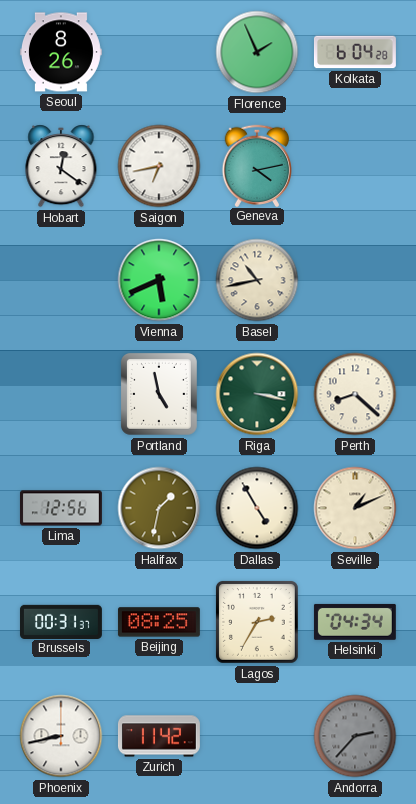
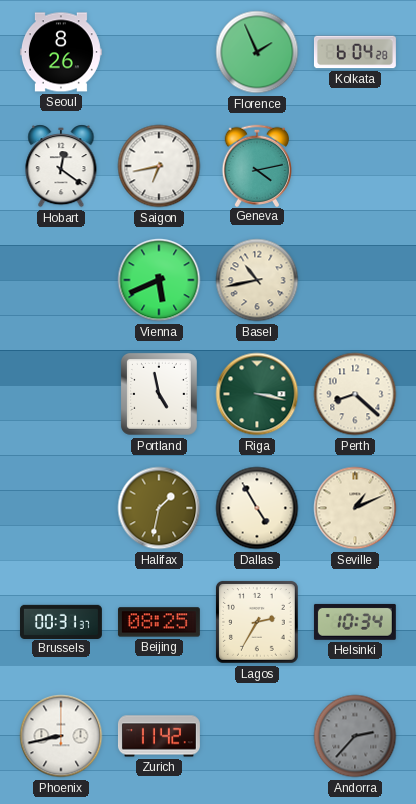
Lima: 12:56 -> none
Helsinki: 04:34 -> 10:34
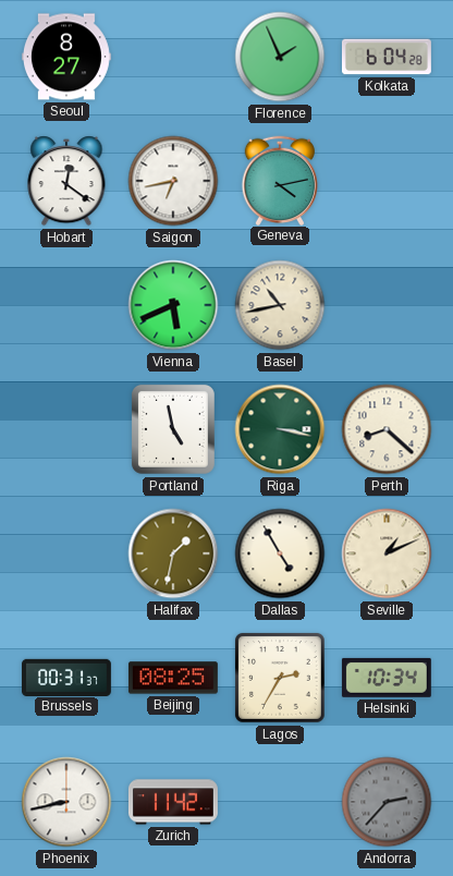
Seoul: 8:26 -> 8:27
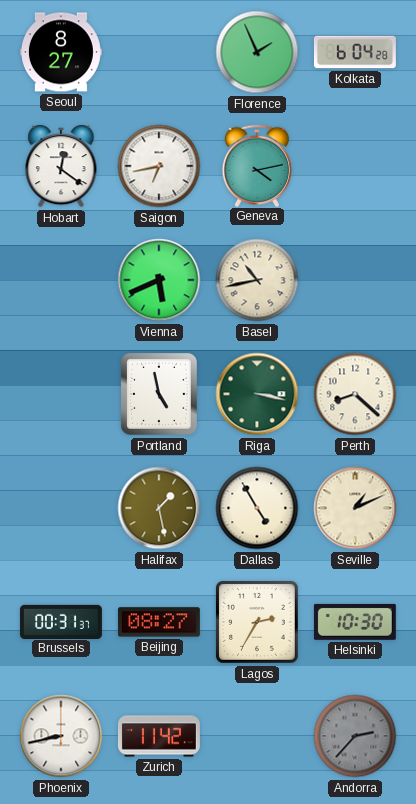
Halifax: 1:32 -> 1:28
Beijing: 08:25 -> 08:27
Helsinki: 10:34 -> 10:30
